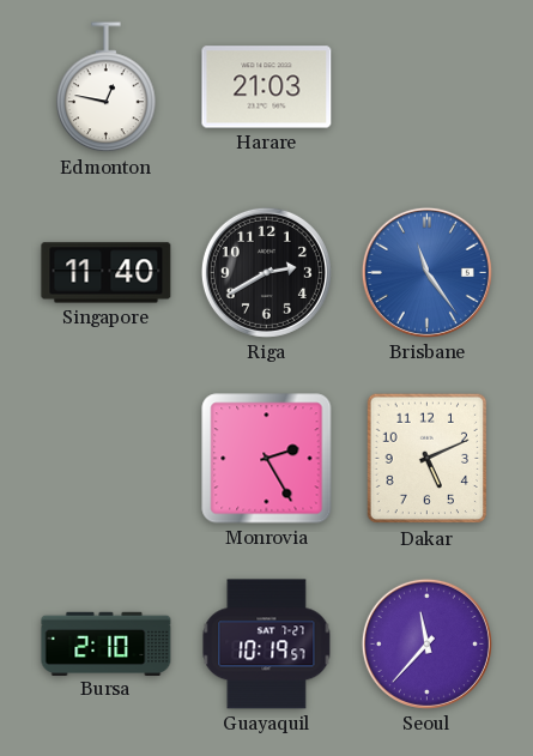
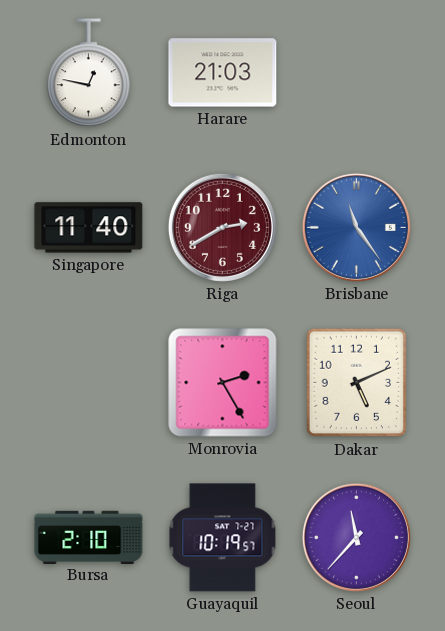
Riga dial: black -> burgundy
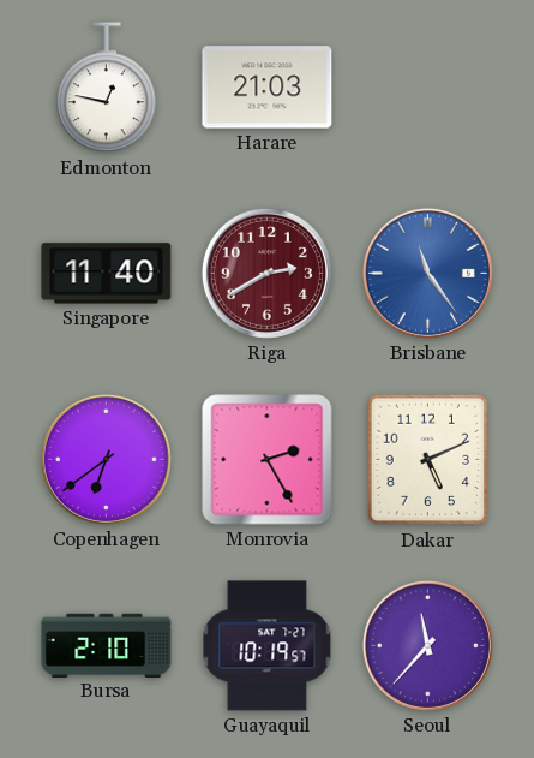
Copenhagen: none -> 6:39
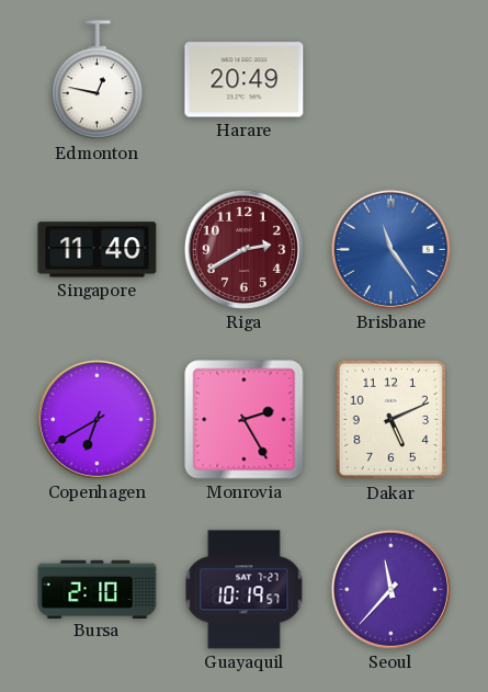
Harare: 21:03 -> 20:49
Copenhagen: 6:39 -> 6:40
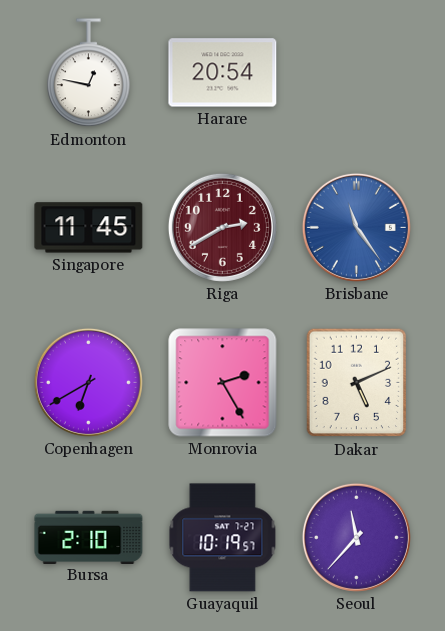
Harare: 20:49 -> 20:54
Singapore: 11:40 -> 11:45
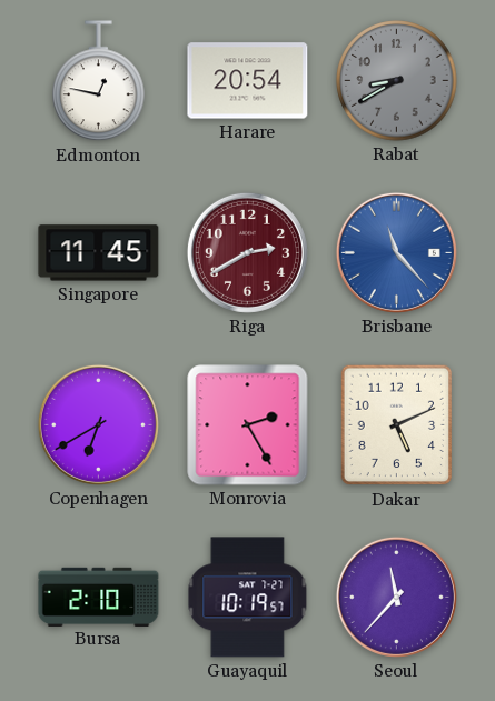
Rabat: none -> 8:40
Brisbane: 11:24 -> 11:23
